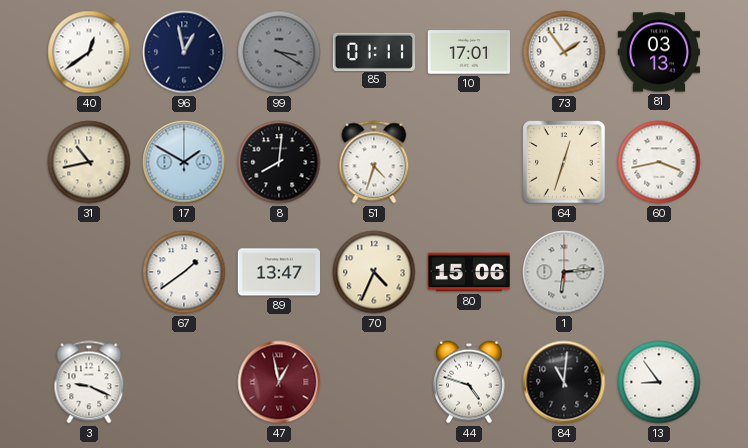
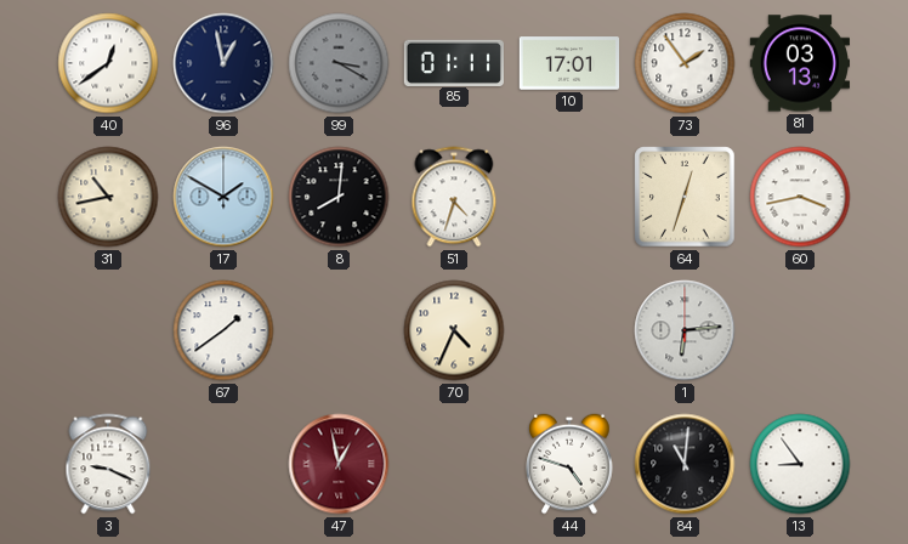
89: 13:47 -> none
80: 15:06 -> none
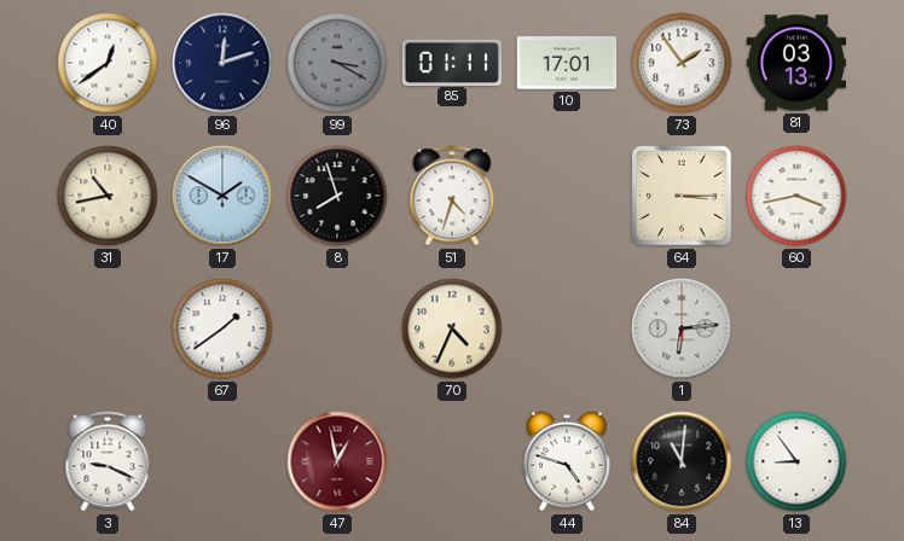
96: 12:58 -> 12:12
8: 8:01 -> 7:57
64: 12:33 -> 3:15
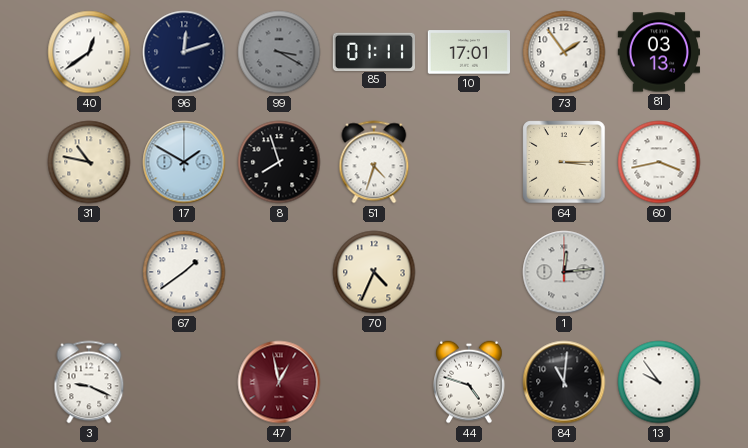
31: 10:43 -> 10:47
1: 6:14 -> 12:14
13: 8:54 -> 9:54
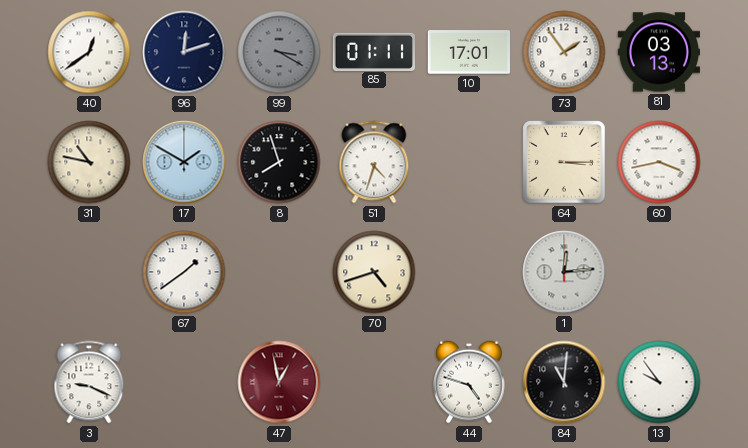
70: 4:34 -> 4:42
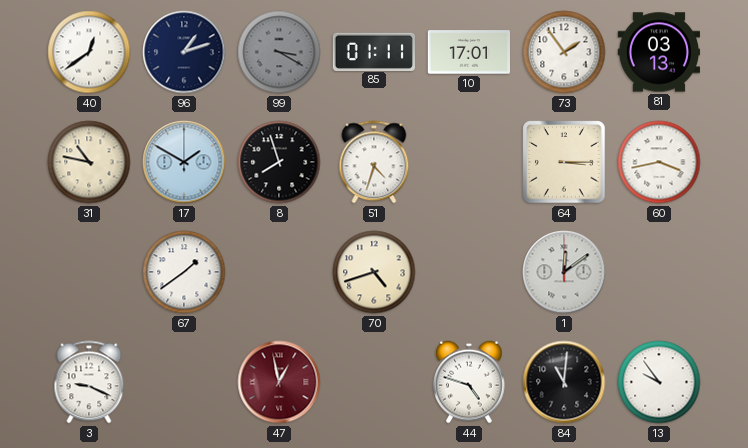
96: 12:12 -> 1:12
1: 12:14 -> 12:09
